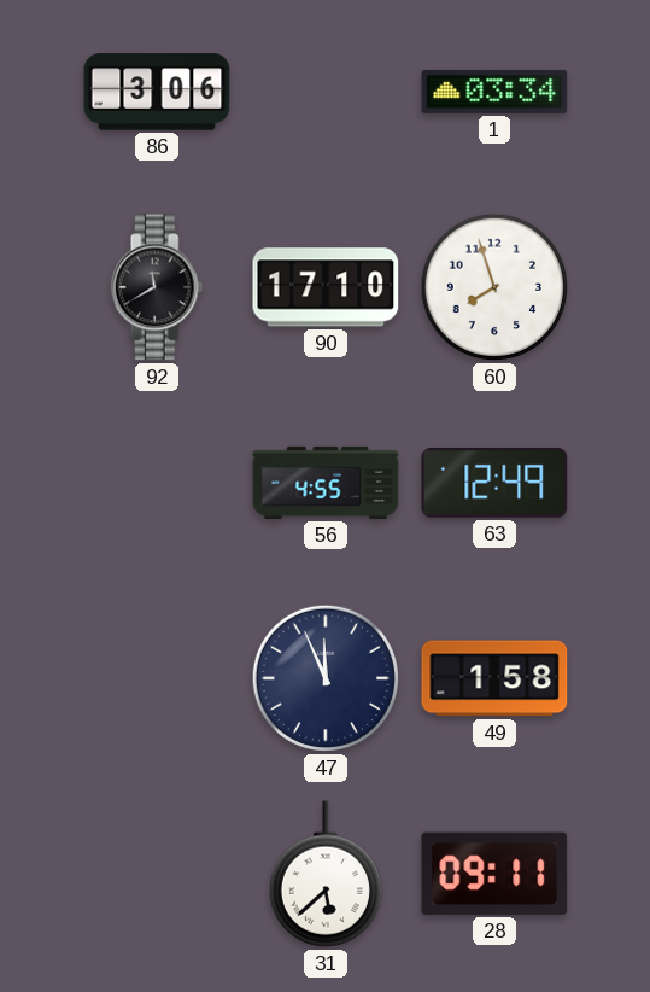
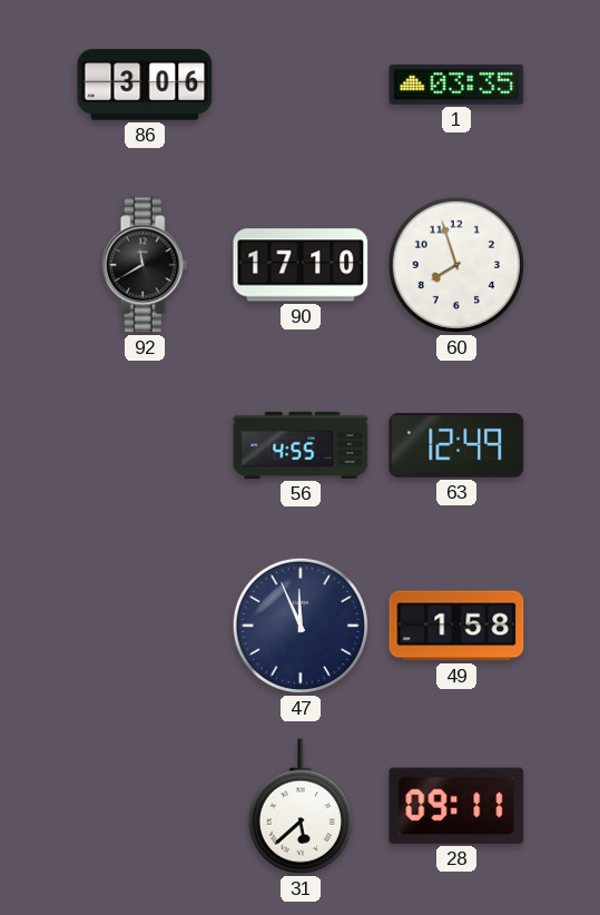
1: 03:34 -> 03:35
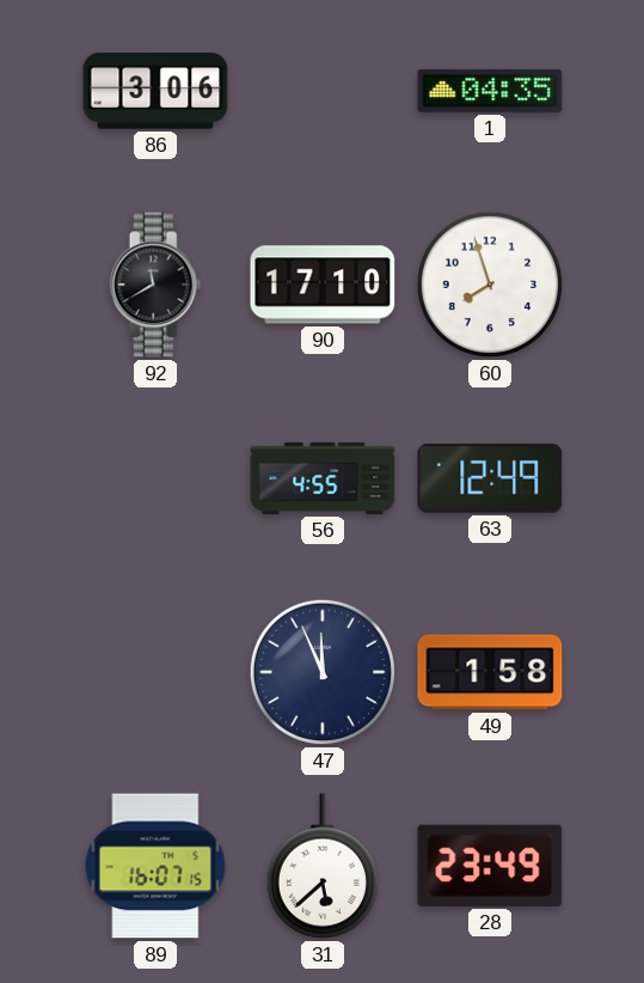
1: 03:35 -> 04:35
89: none -> 16:07
28: 09:11 -> 23:49
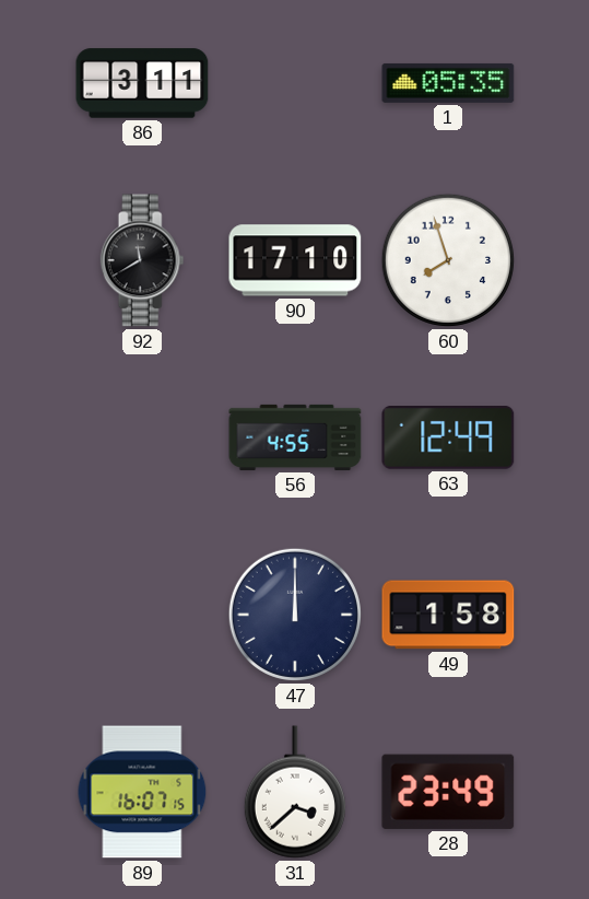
86: 3:06 -> 3:11
1: 04:35 -> 05:35
47: 11:56 -> 12:00
31: 5:38 -> 3:38
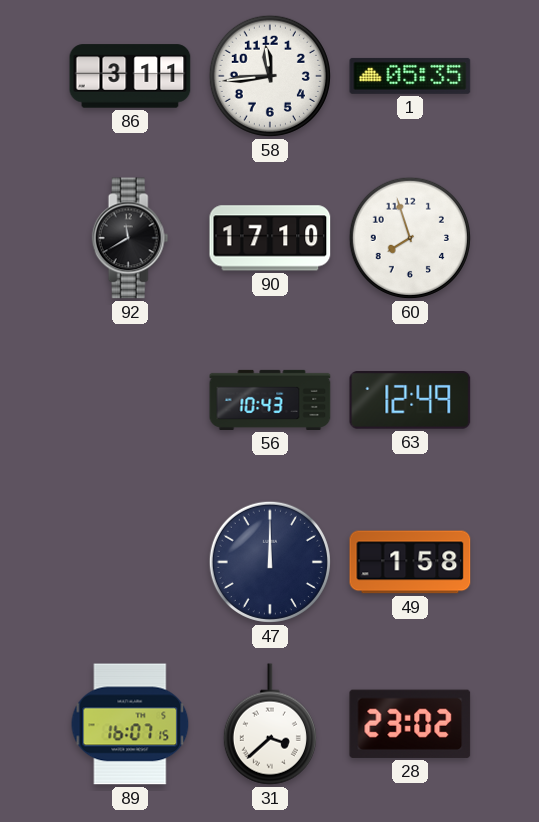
58: none -> 11:44
56: 4:55 -> 10:43
28: 23:49 -> 23:02
